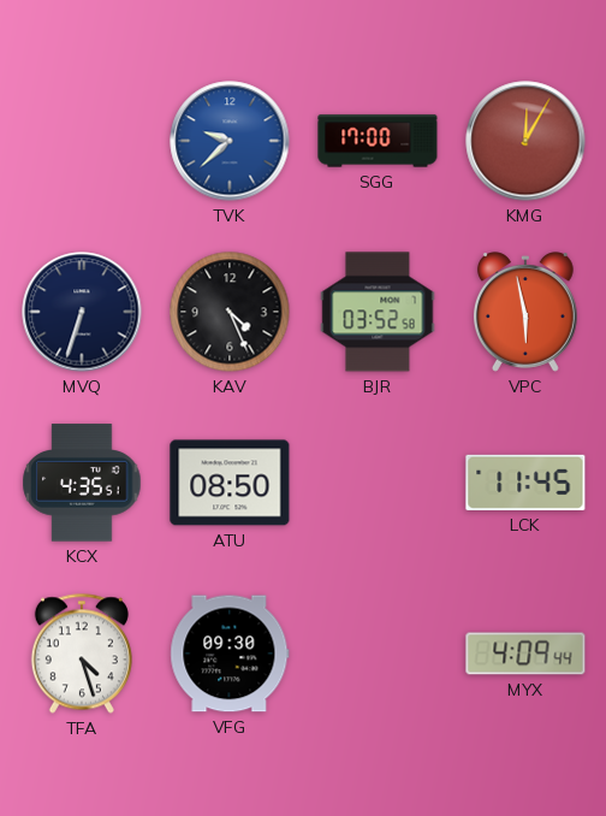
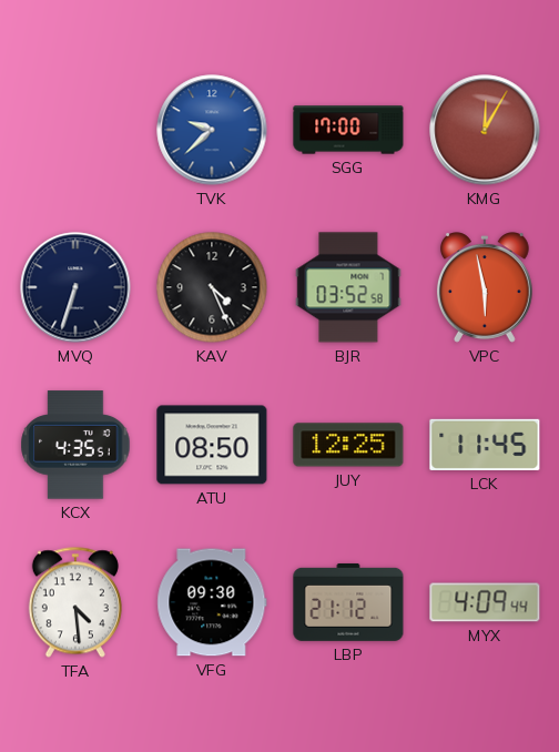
JUY: none -> 12:25
TFA: 4:27 -> 4:29
LBP: none -> 21:12
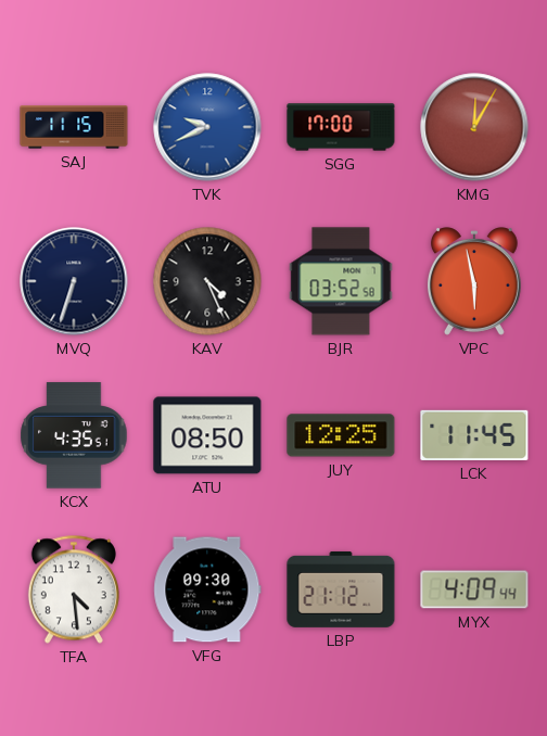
SAJ: none -> 11:15
TVK: 9:38 -> 9:41
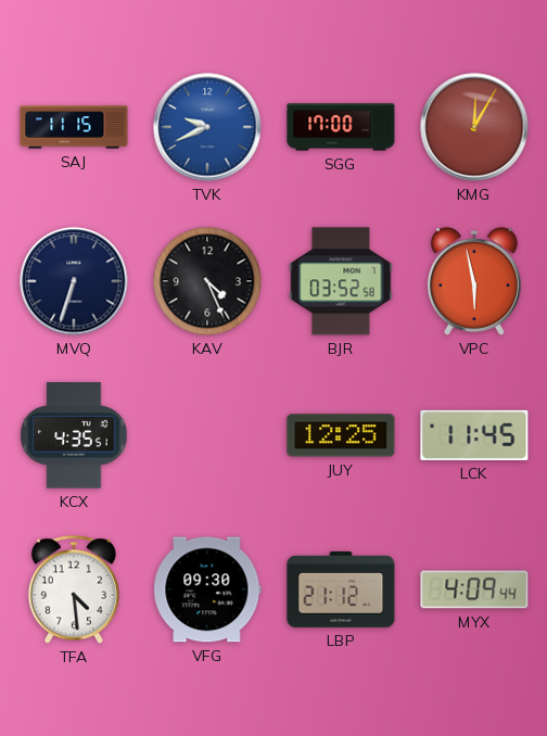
ATU: 08:50 -> none
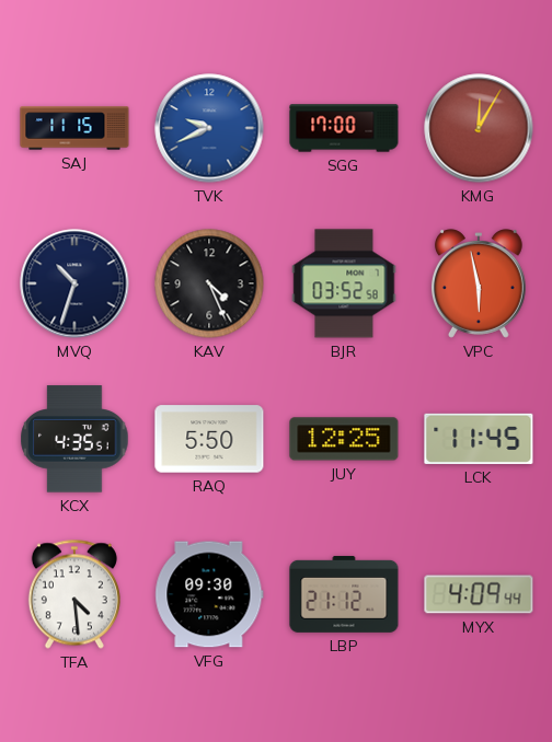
MVQ: 6:33 -> 10:33
RAQ: none -> 5:50
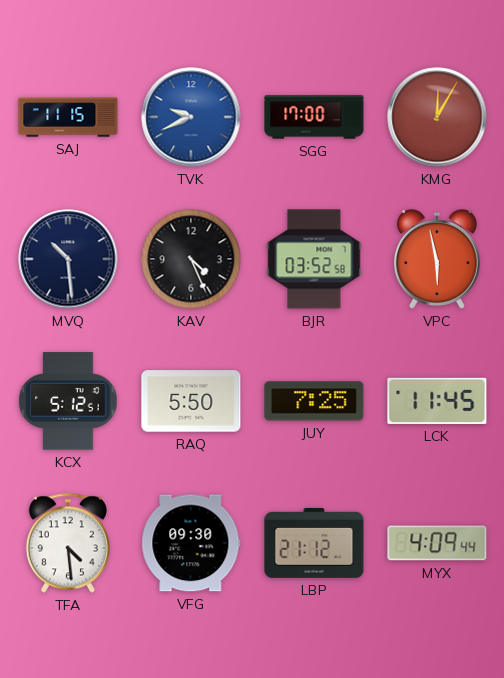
MVQ: 10:33 -> 10:29
KCX: 4:35 -> 5:12
JUY: 12:25 -> 7:25
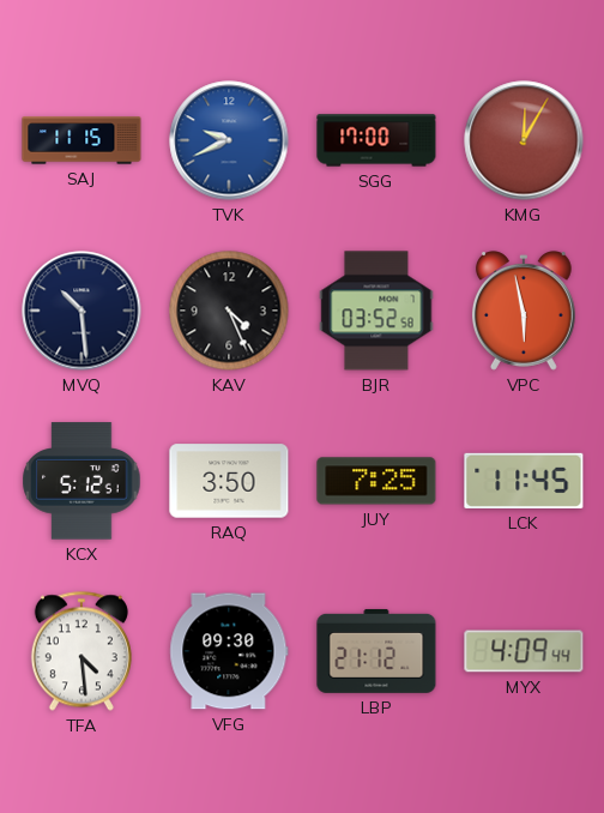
RAQ: 5:50 -> 3:50
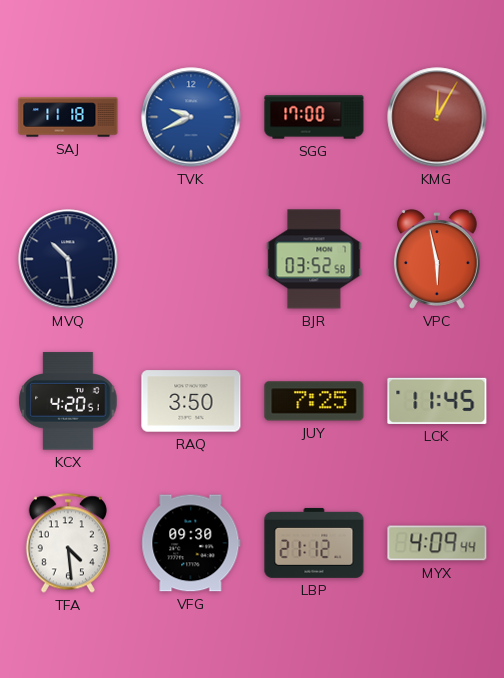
SAJ: 11:15 -> 11:18
KAV: 4:26 -> none
KCX: 5:12 -> 4:20
